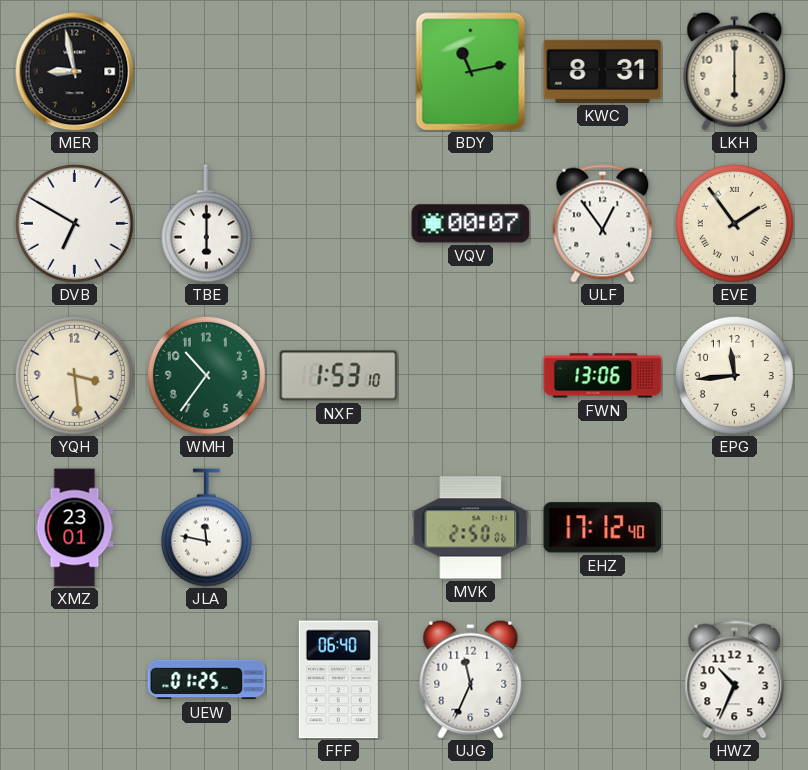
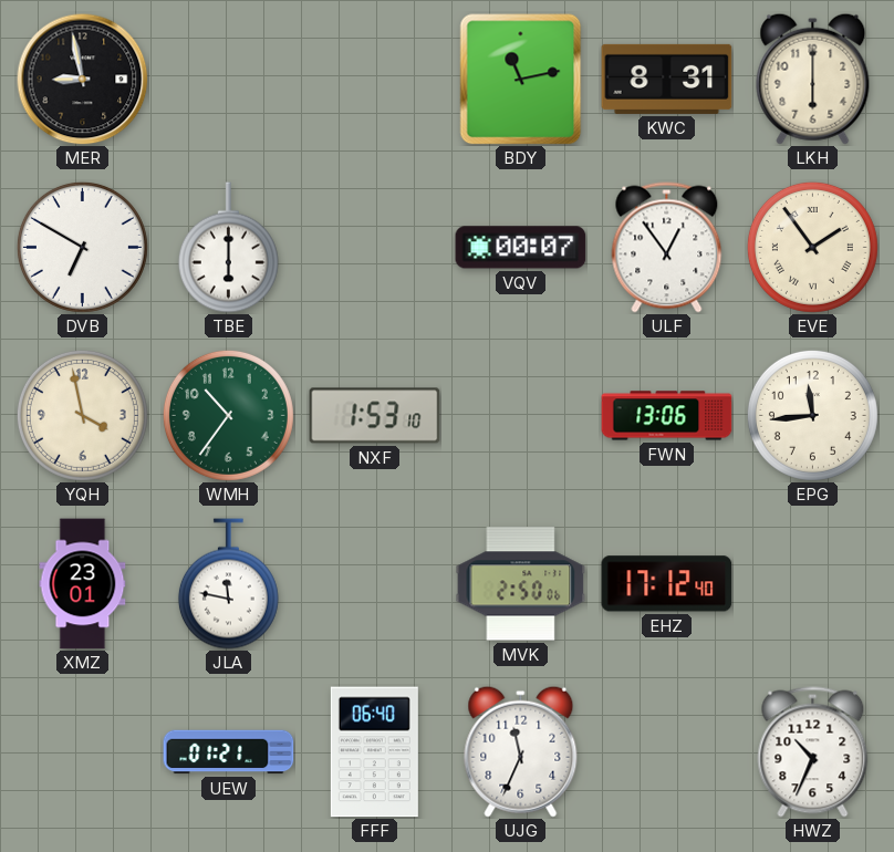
YQH: 3:29 -> 3:58
UEW: 01:25 -> 01:21
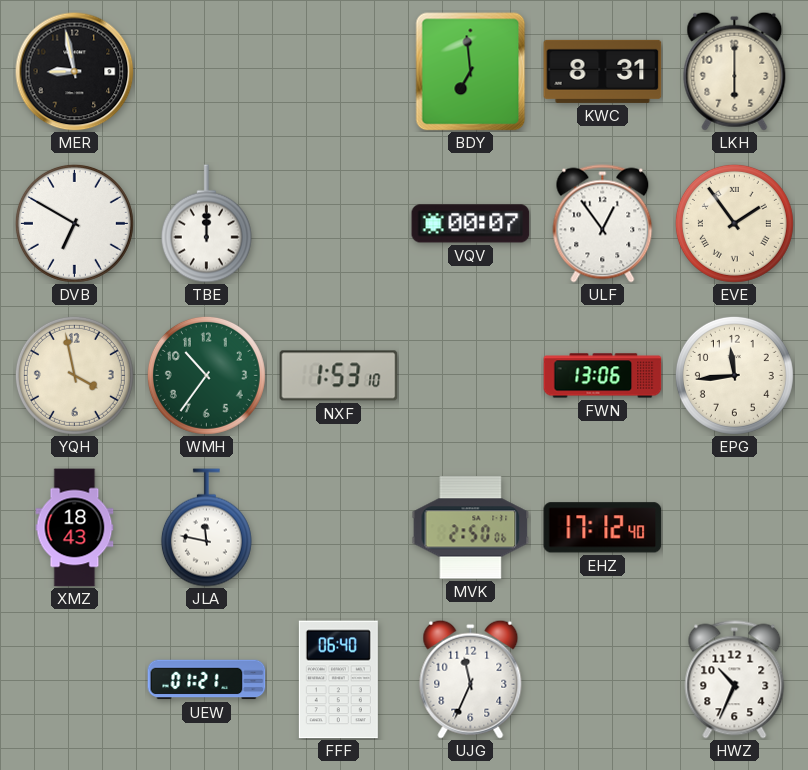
BDY: 11:13 -> 6:59
TBE: 6:00 -> 12:00
XMZ: 23:01 -> 18:43
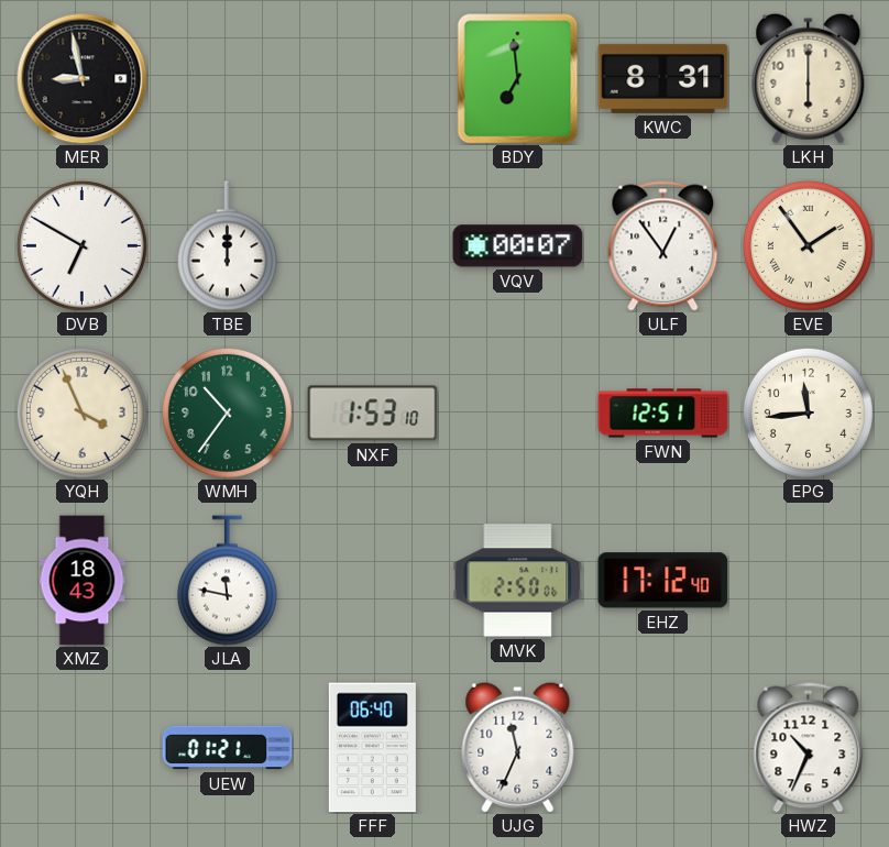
YQH: 3:58 -> 3:56
FWN: 13:06 -> 12:51
